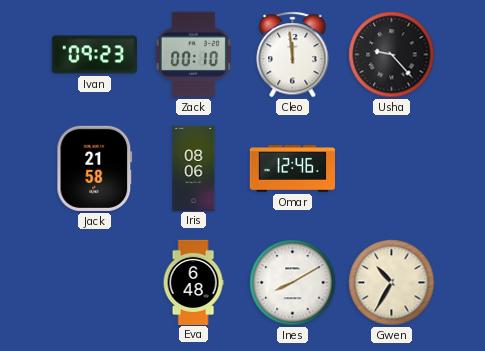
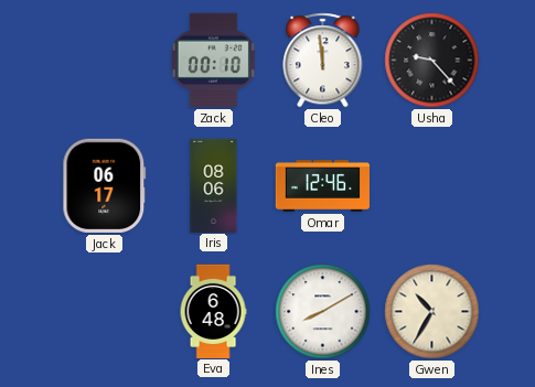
Ivan: 09:23 -> none
Jack: 21:58 -> 06:17
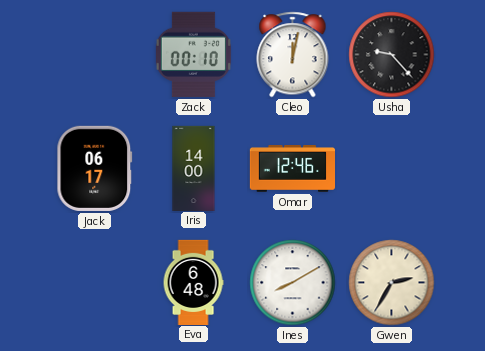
Cleo: 11:59 -> 12:02
Iris: 08:06 -> 14:00
Gwen: 10:35 -> 2:35
